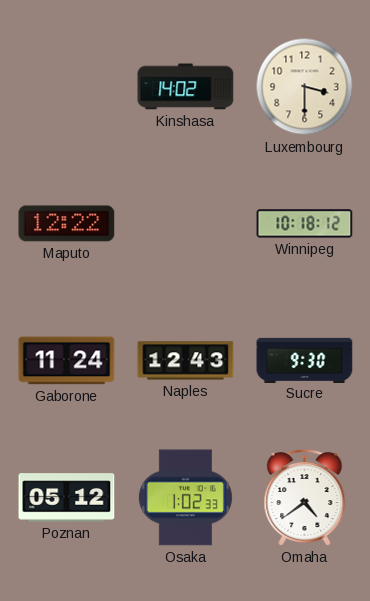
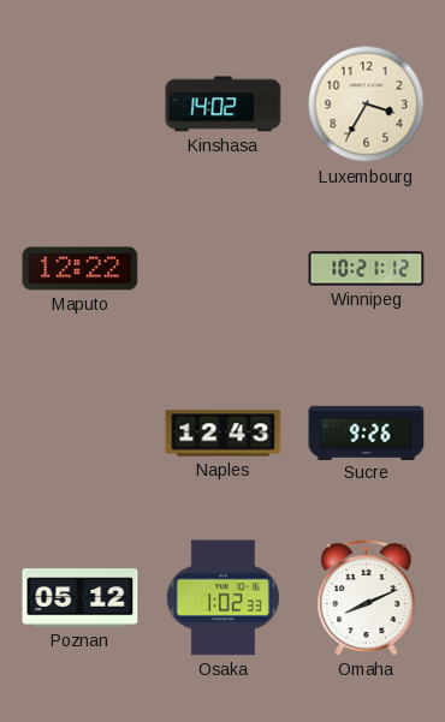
Luxembourg: 3:30 -> 3:35
Winnipeg: 10:18 -> 10:21
Gaborone: 11:24 -> none
Sucre: 9:30 -> 9:26
Omaha: 4:39 -> 8:11
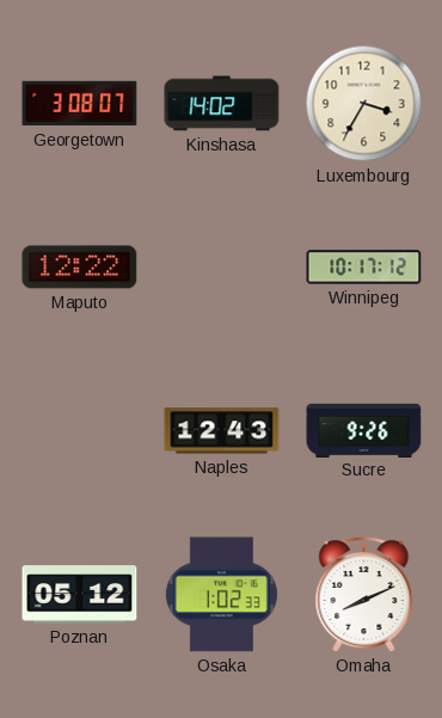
Georgetown: none -> 3:08
Winnipeg: 10:21 -> 10:17
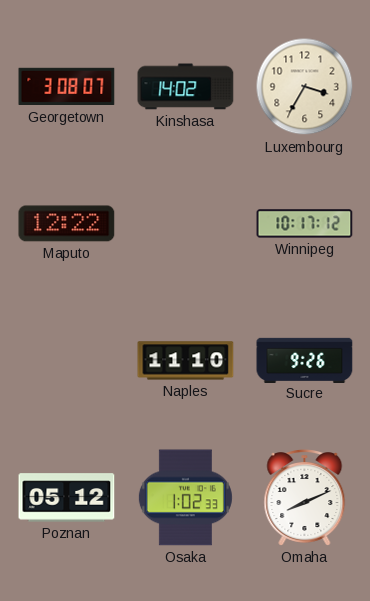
Naples: 12:43 -> 11:10
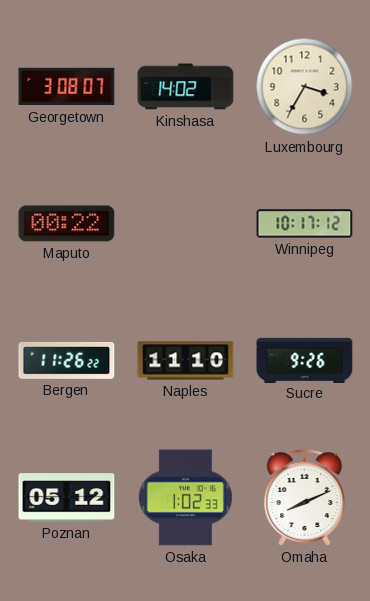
Maputo: 12:22 -> 00:22
Bergen: none -> 11:26
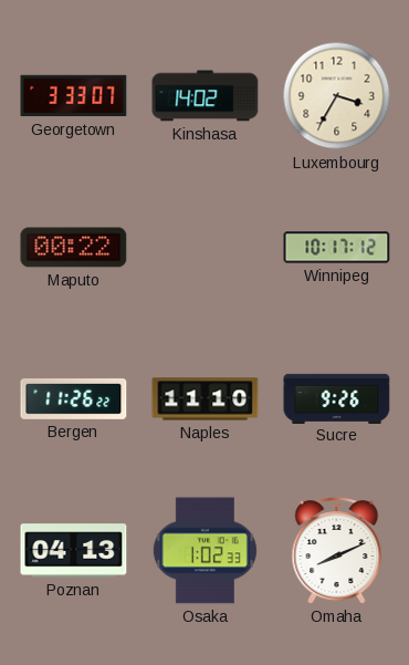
Georgetown: 3:08 -> 3:33
Poznan: 05:12 -> 04:13
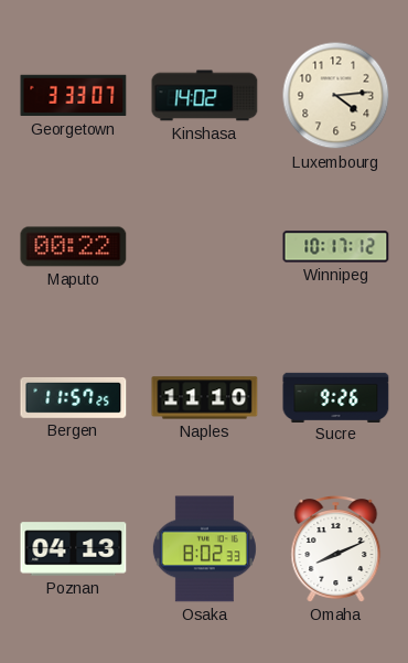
Luxembourg: 3:35 -> 4:14
Bergen: 11:26 -> 11:57
Osaka: 1:02 -> 8:02
